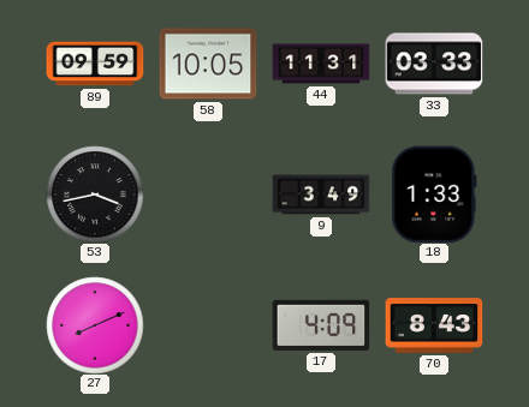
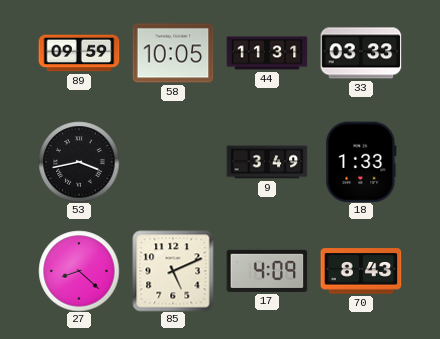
27: 8:11 -> 8:22
85: none -> 5:11
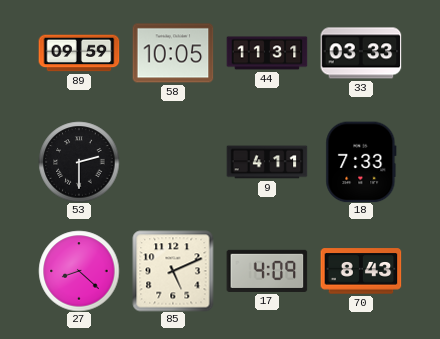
53: 3:43 -> 2:30
9: 3:49 -> 4:11
18: 1:33 -> 7:33
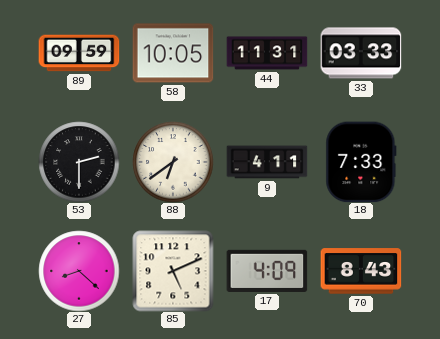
88: none -> 6:39
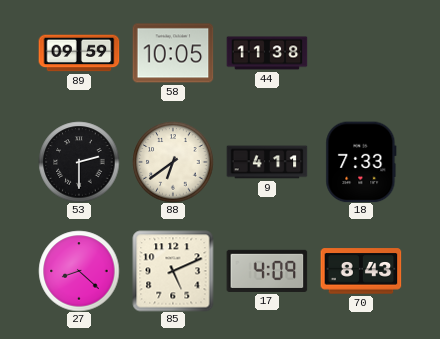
44: 11:31 -> 11:38
33: 03:33 -> none
